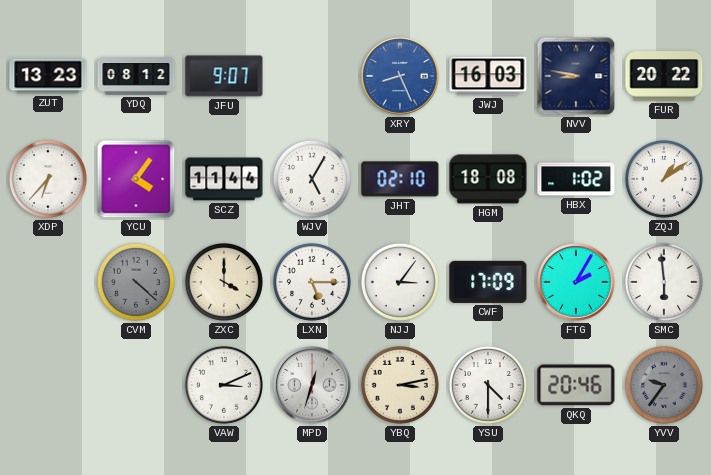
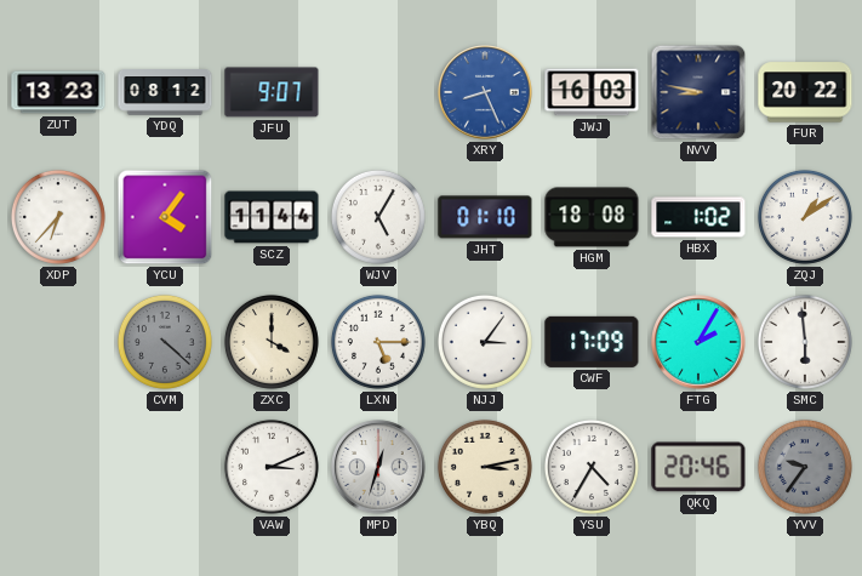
JHT: 02:10 -> 01:10
YSU: 4:30 -> 4:35
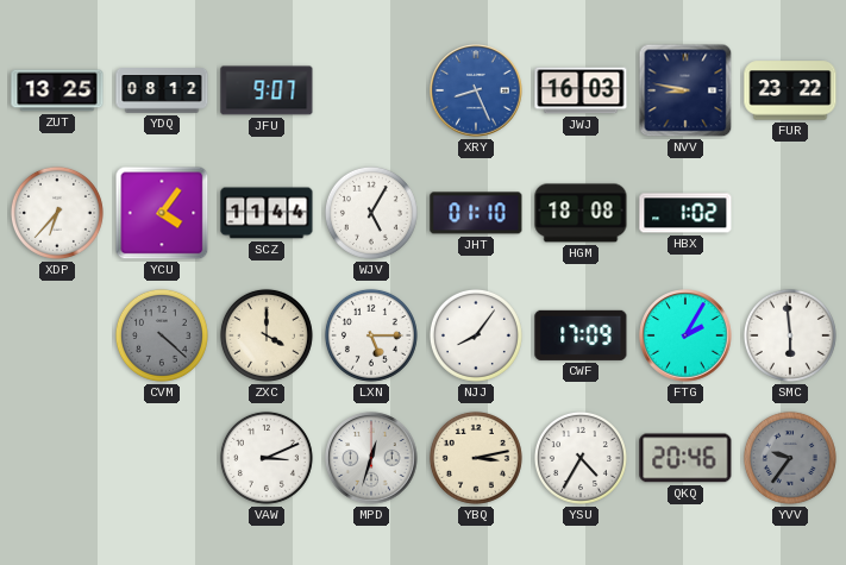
ZUT: 13:23 -> 13:25
FUR: 20:22 -> 23:22
ZQJ: 1:09 -> none
NJJ: 3:06 -> 8:06
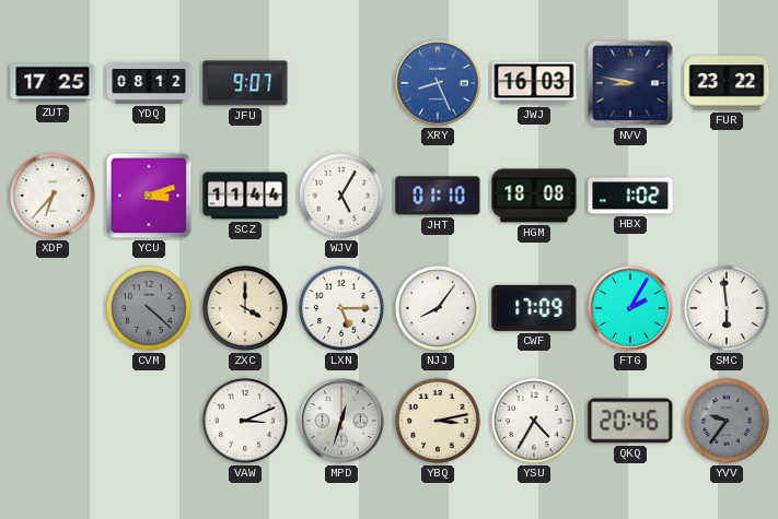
ZUT: 13:25 -> 17:25
YCU: 4:06 -> 3:12
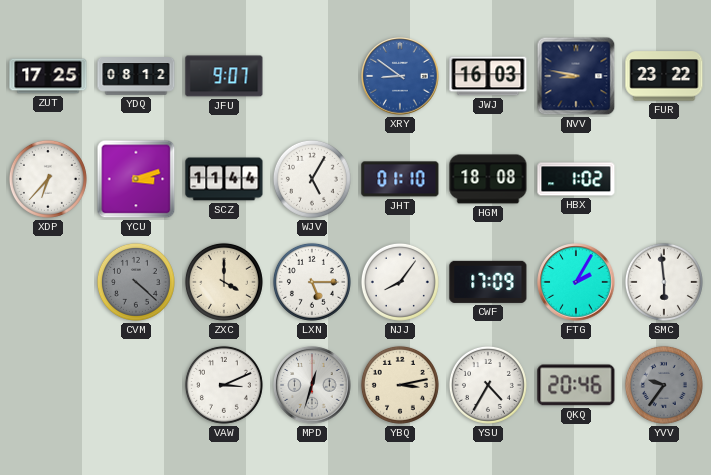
XRY: 8:26 -> 8:51
